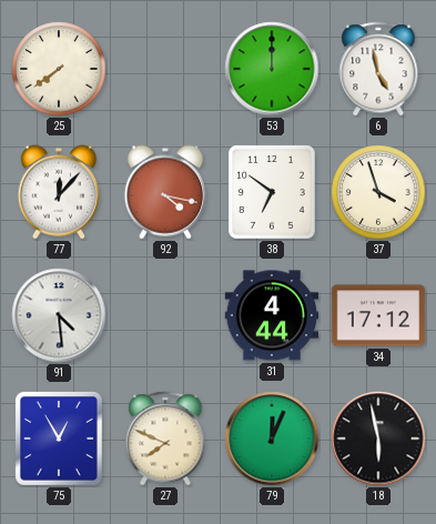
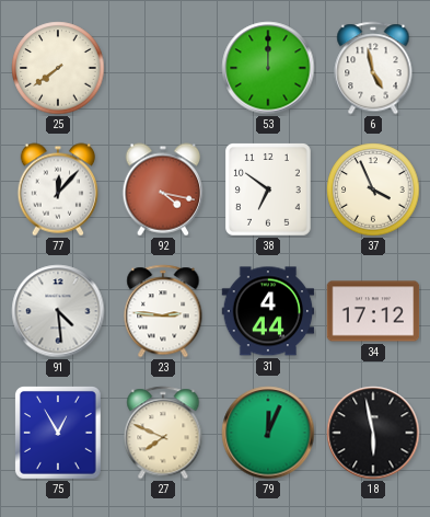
37: 3:57 -> 3:56
23: none -> 2:46
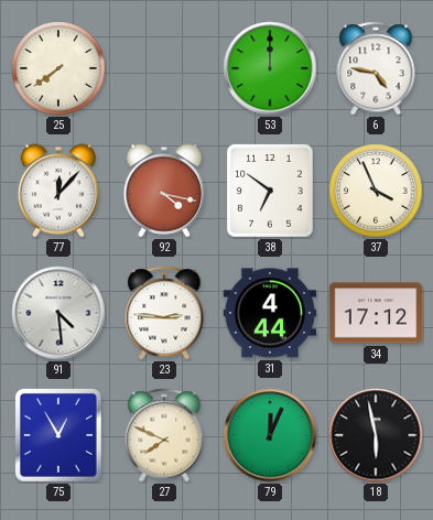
6: 4:58 -> 4:47
